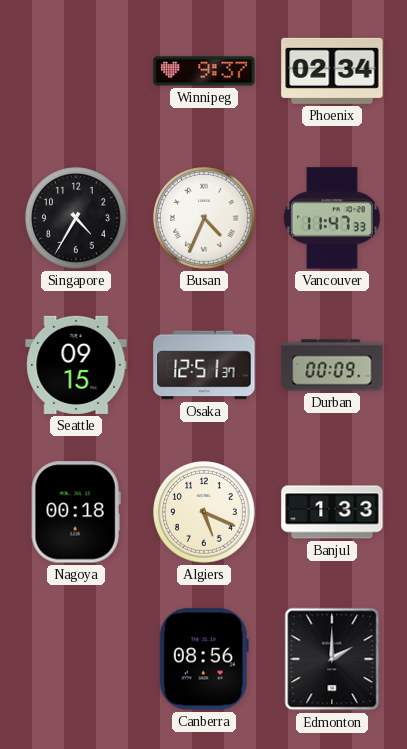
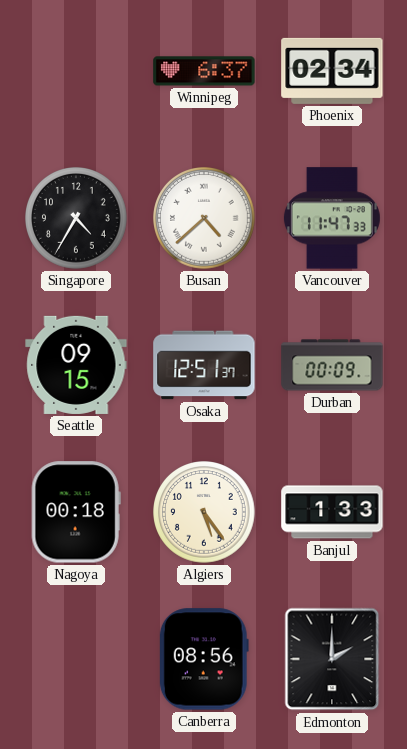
Winnipeg: 9:37 -> 6:37
Busan: 4:34 -> 4:38
Algiers: 5:19 -> 5:24
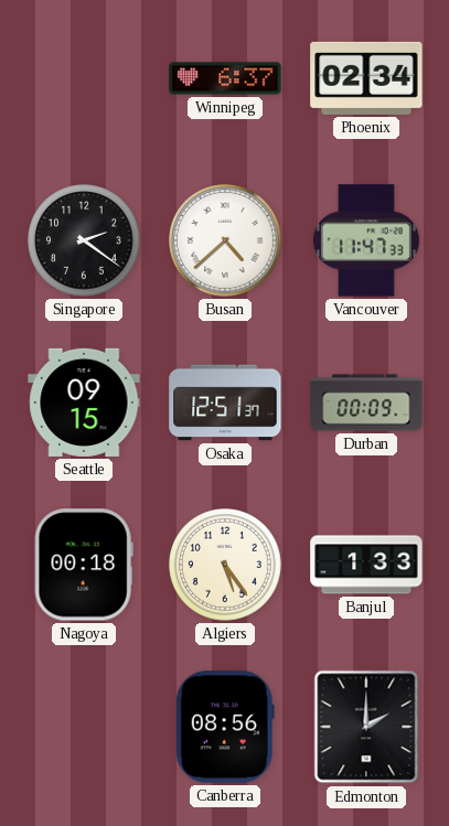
Singapore: 4:35 -> 2:21
